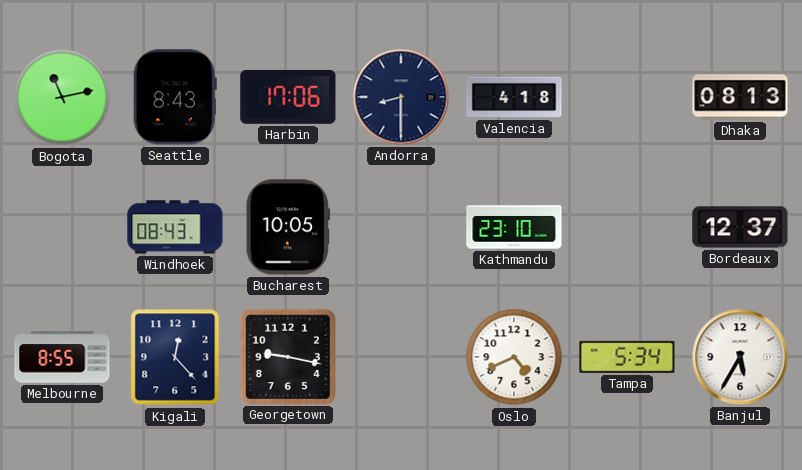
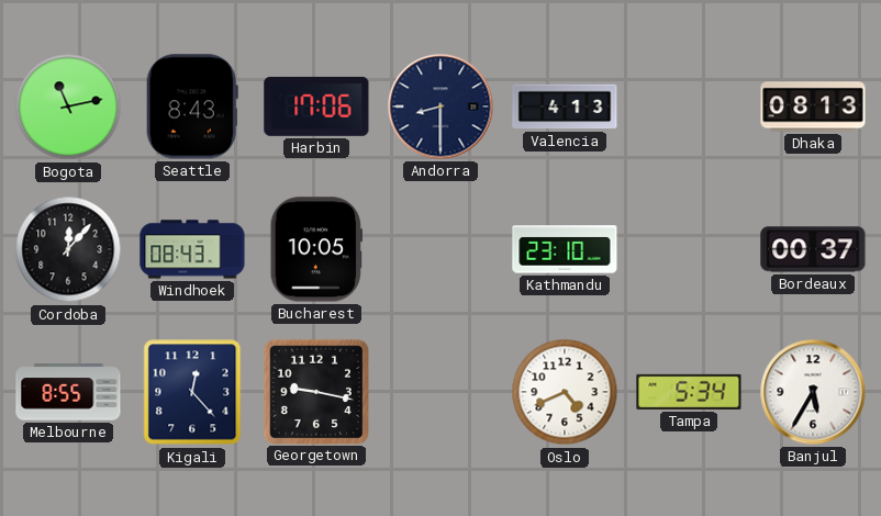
Valencia: 4:18 -> 4:13
Cordoba: none -> 12:07
Bordeaux: 12:37 -> 00:37
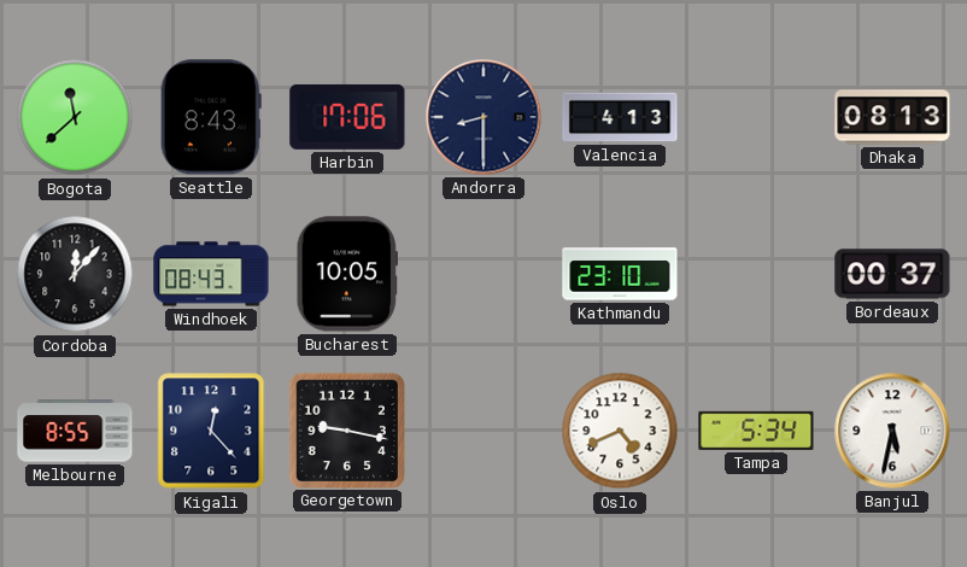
Bogota: 11:13 -> 11:38
Banjul: 5:35 -> 5:32
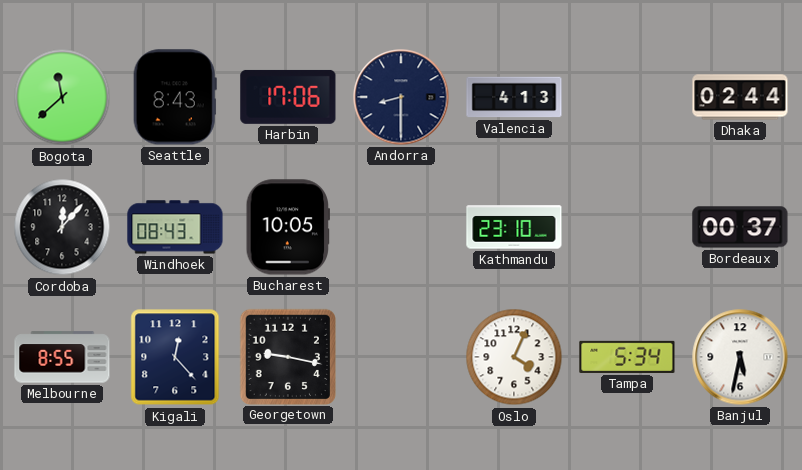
Dhaka: 08:13 -> 02:44
Oslo: 4:41 -> 4:04
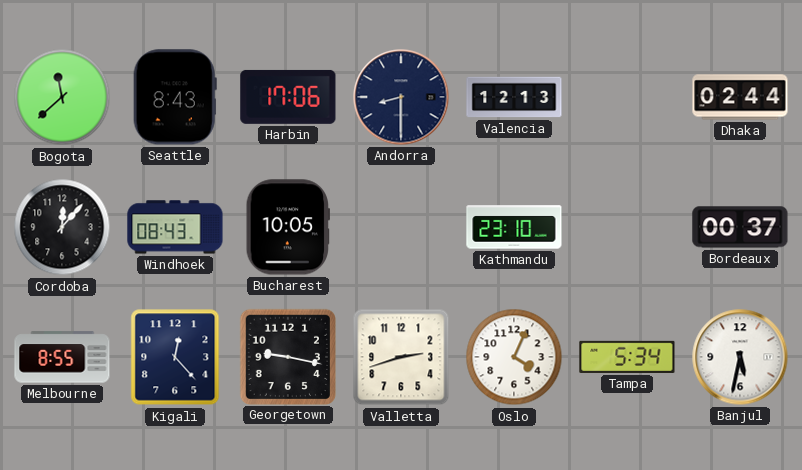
Valencia: 4:13 -> 12:13
Valletta: none -> 2:42
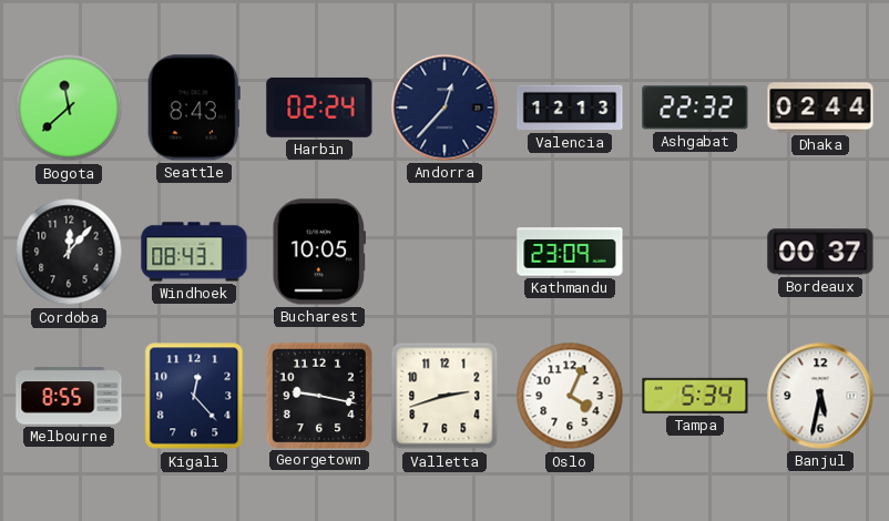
Harbin: 17:06 -> 02:24
Andorra: 8:30 -> 12:37
Ashgabat: none -> 22:32
Kathmandu: 23:10 -> 23:09
